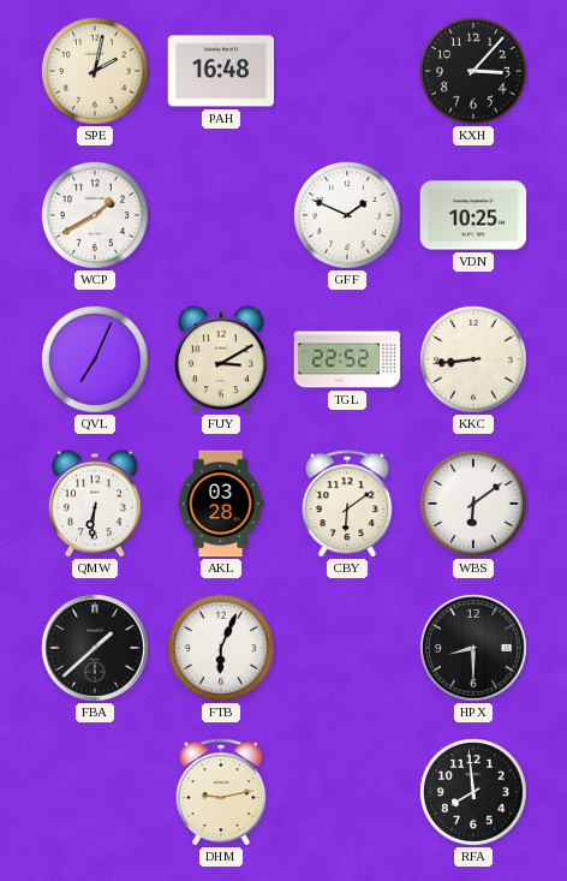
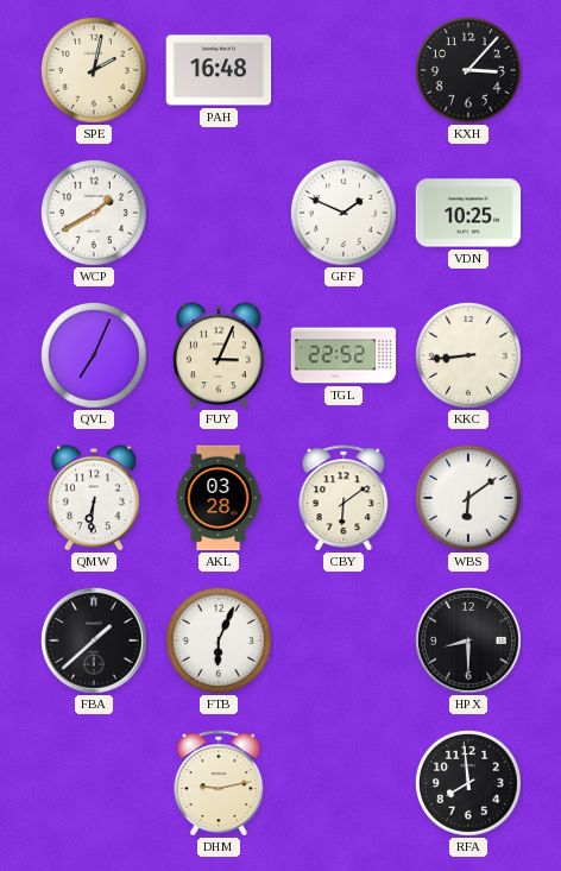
FUY: 3:10 -> 3:04
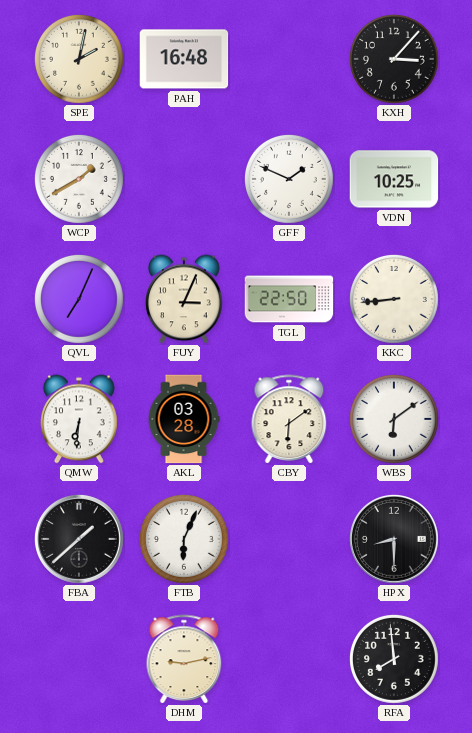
TGL: 22:52 -> 22:50
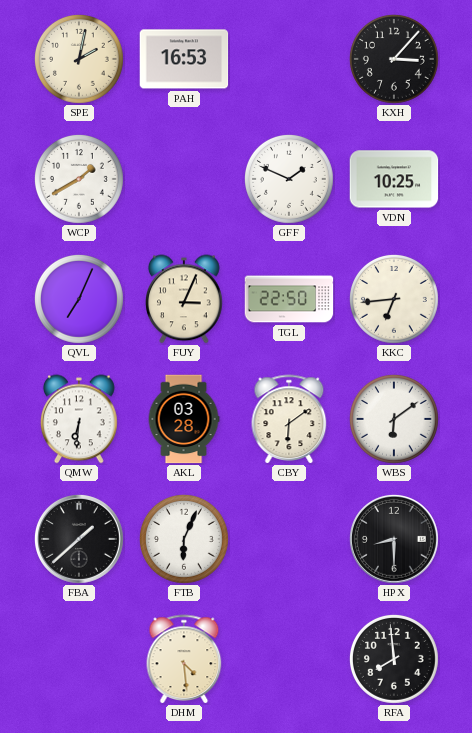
PAH: 16:48 -> 16:53
KKC: 8:44 -> 6:44
DHM: 9:13 -> 4:29
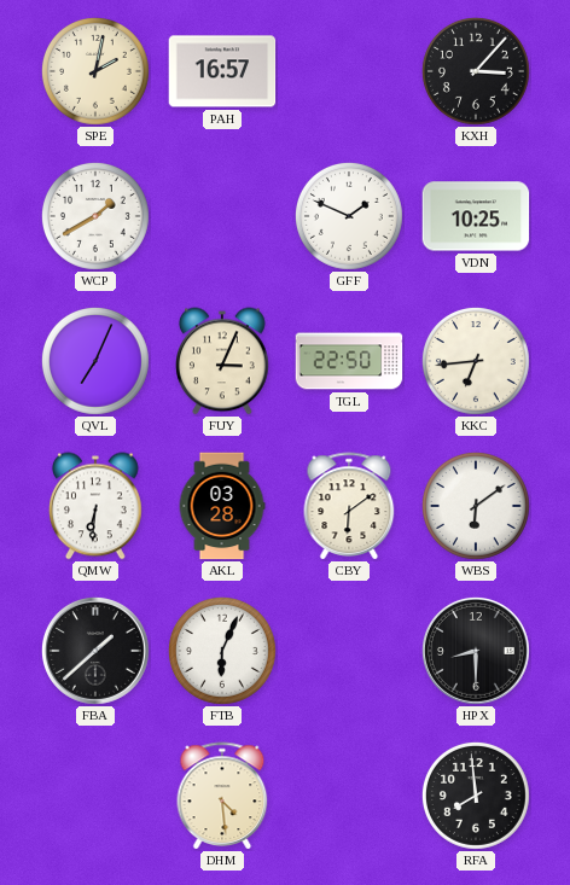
PAH: 16:53 -> 16:57
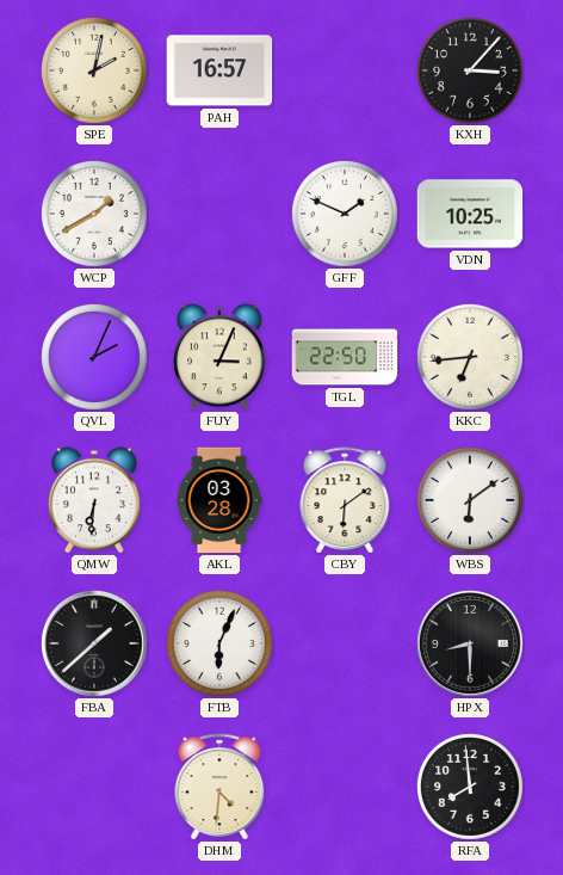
QVL: 7:04 -> 2:04
DHM: 4:29 -> 4:31
